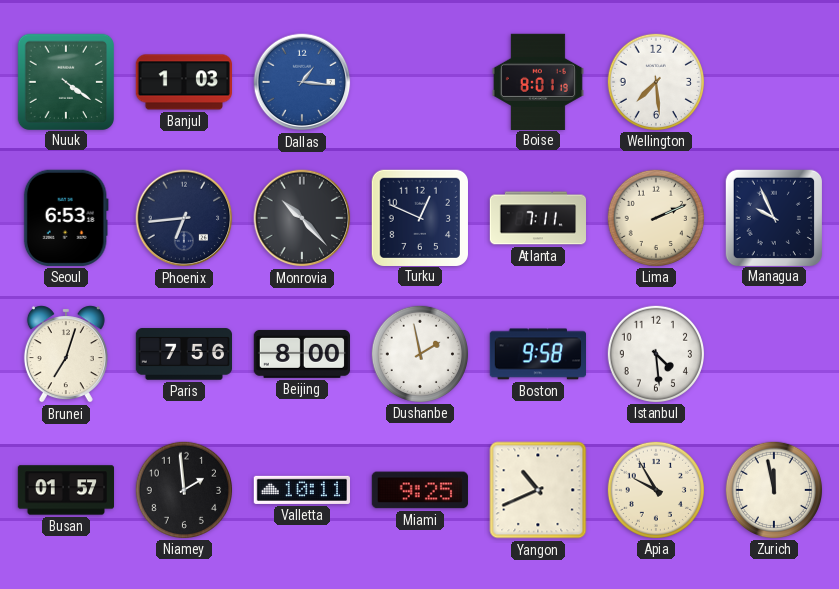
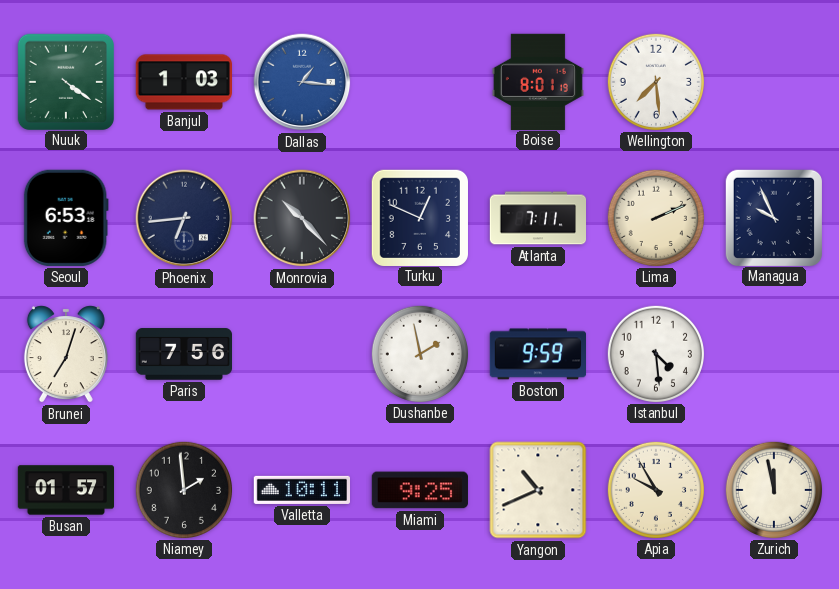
Beijing: 8:00 -> none
Boston: 9:58 -> 9:59
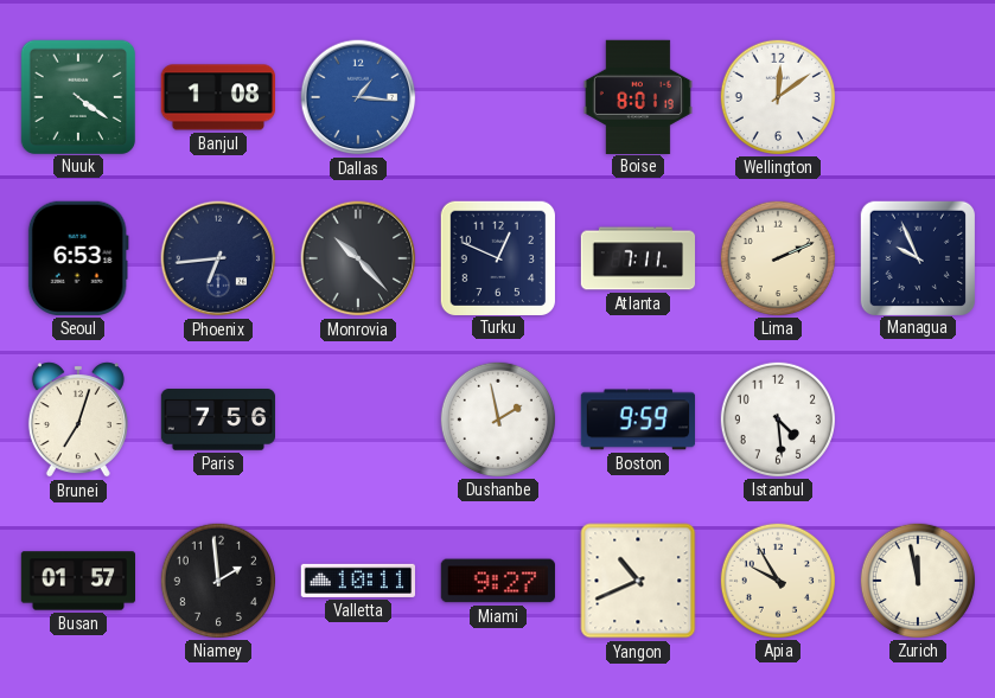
Banjul: 1:03 -> 1:08
Wellington: 7:29 -> 12:09
Miami: 9:25 -> 9:27
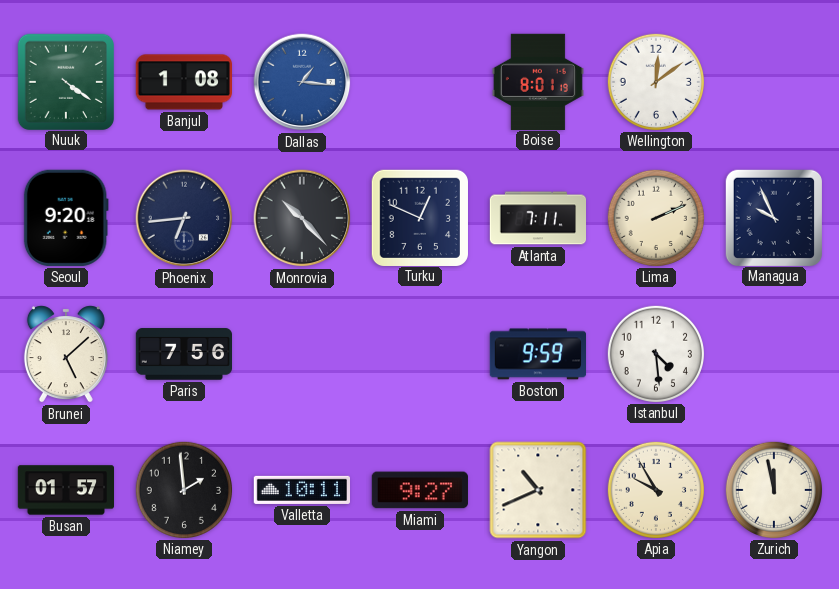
Seoul: 6:53 -> 9:20
Brunei: 7:03 -> 5:08
Dushanbe: 1:58 -> none
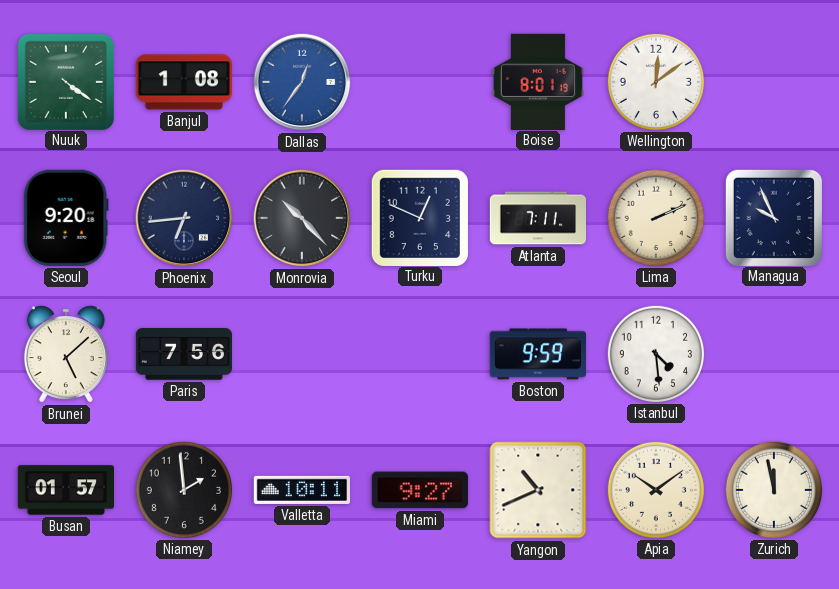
Dallas: 1:16 -> 12:36
Apia: 9:55 -> 10:09
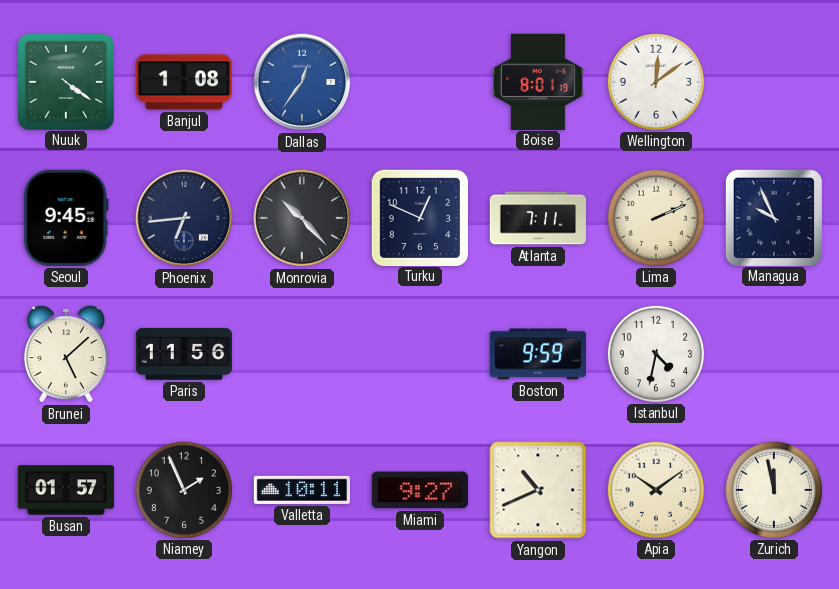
Seoul: 9:20 -> 9:45
Paris: 7:56 -> 11:56
Istanbul: 4:29 -> 4:32
Niamey: 1:59 -> 1:56
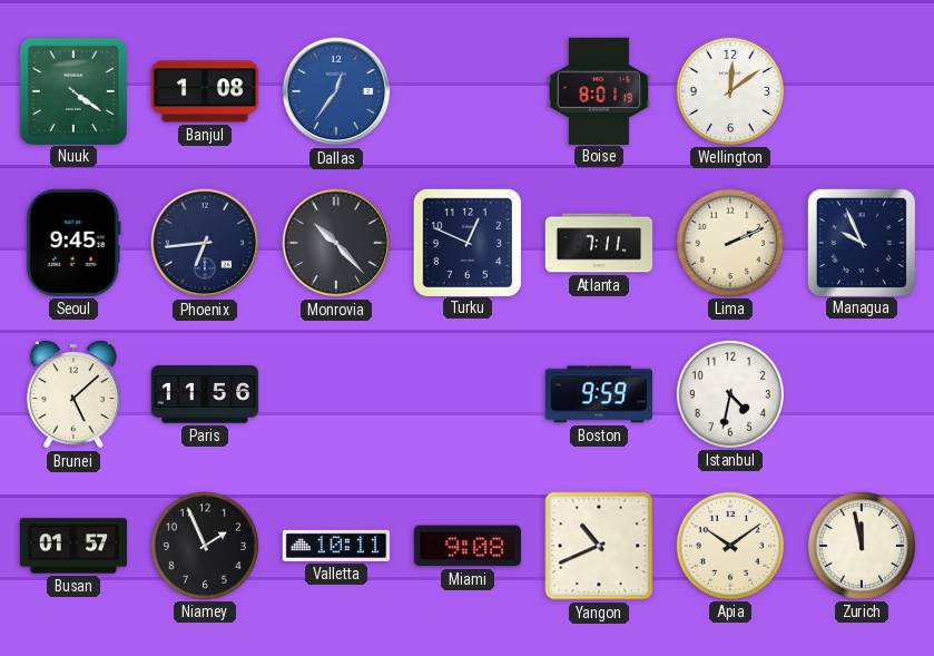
Miami: 9:27 -> 9:08
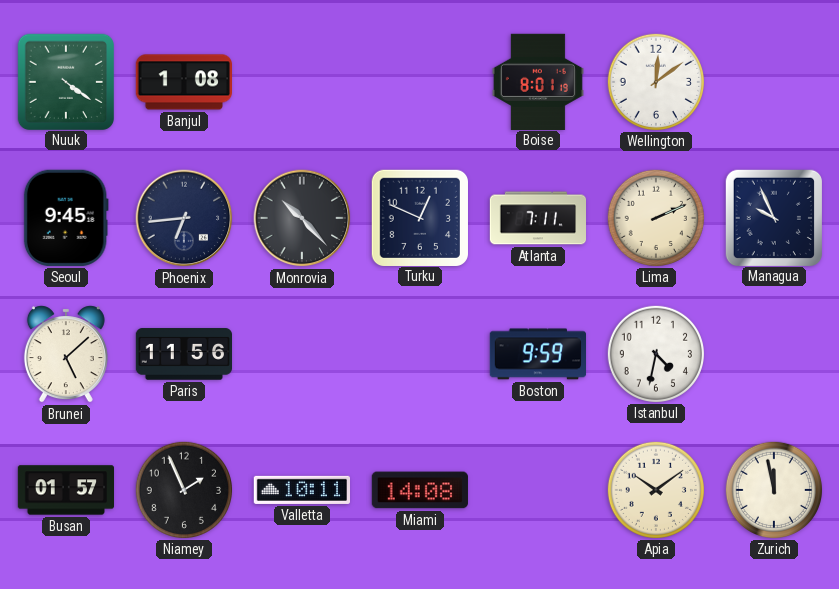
Dallas: 12:36 -> none
Miami: 9:08 -> 14:08
Yangon: 10:41 -> none
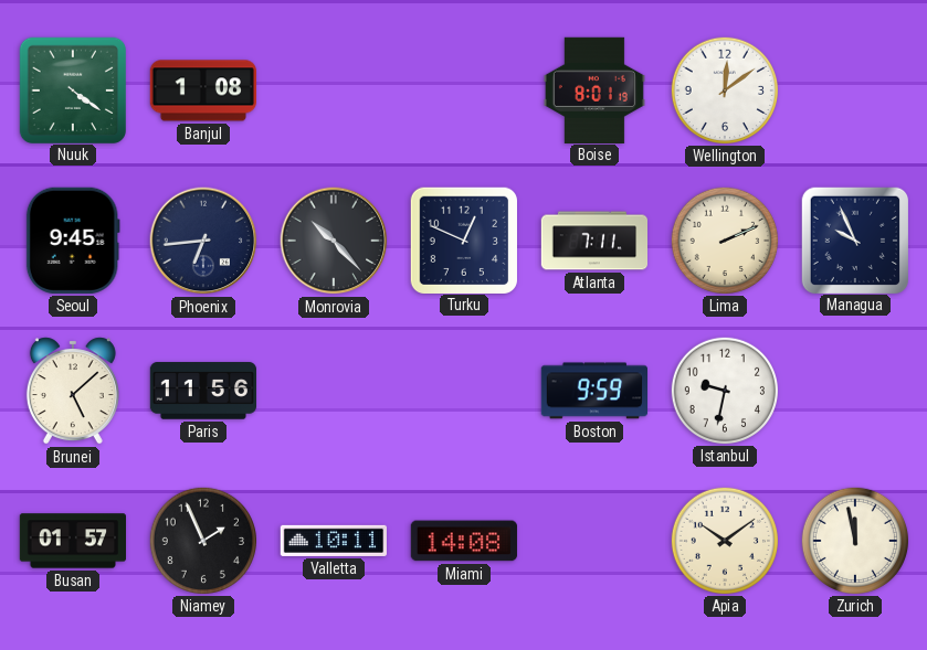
Istanbul: 4:32 -> 9:32
